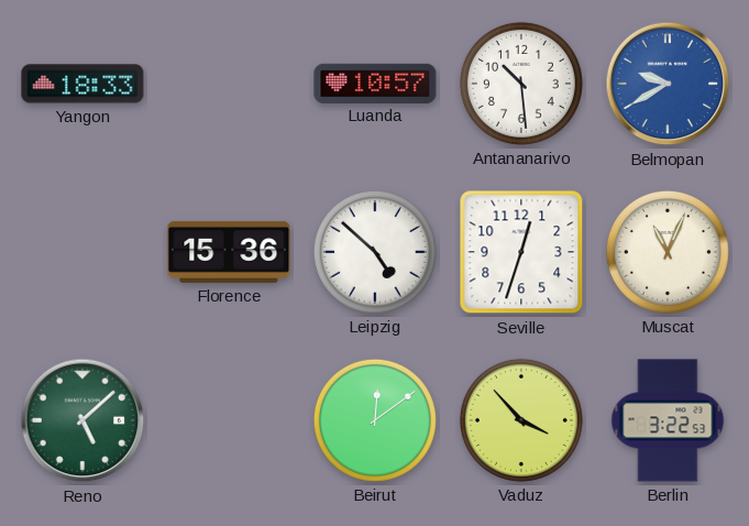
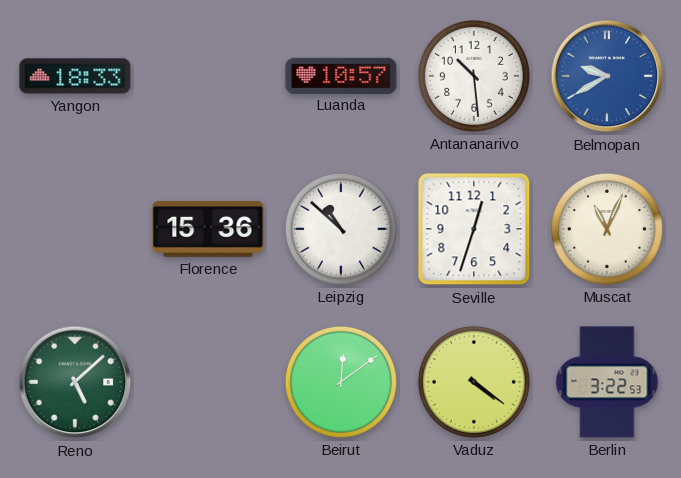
Leipzig: 4:52 -> 10:52
Vaduz: 3:53 -> 4:21
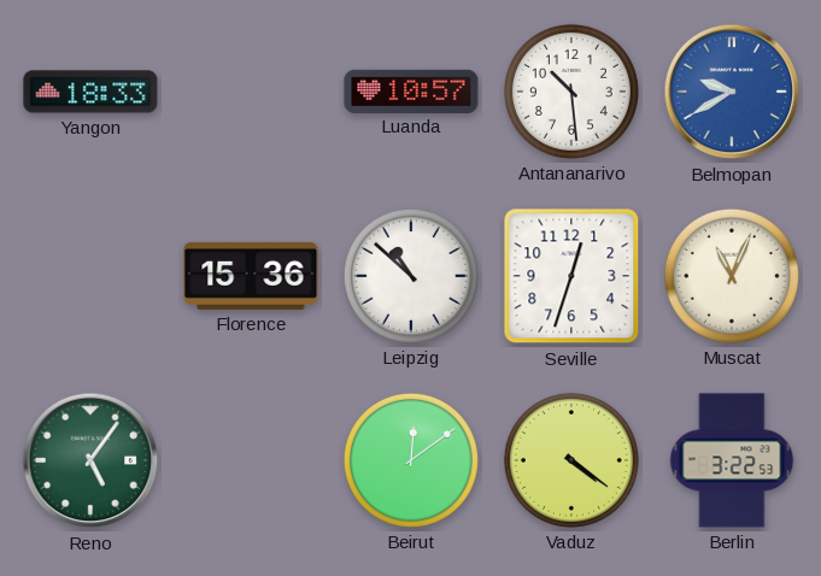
Reno: 5:08 -> 5:06
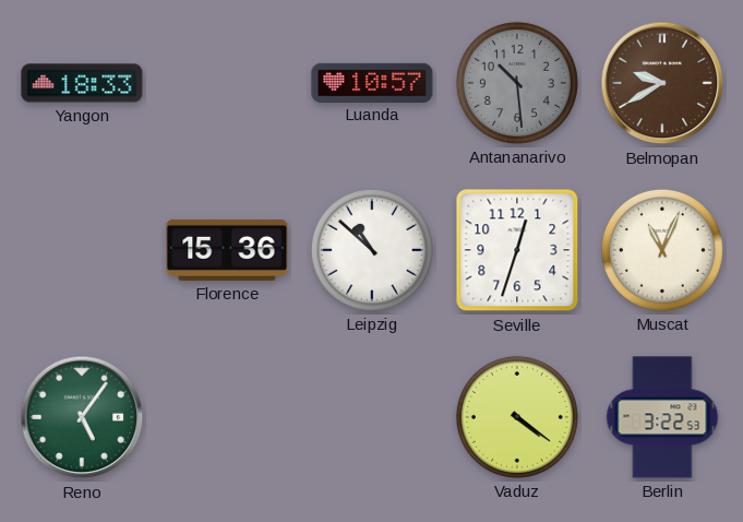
Antananarivo dial: white -> grey
Belmopan dial: blue -> brown
Beirut: 12:09 -> none
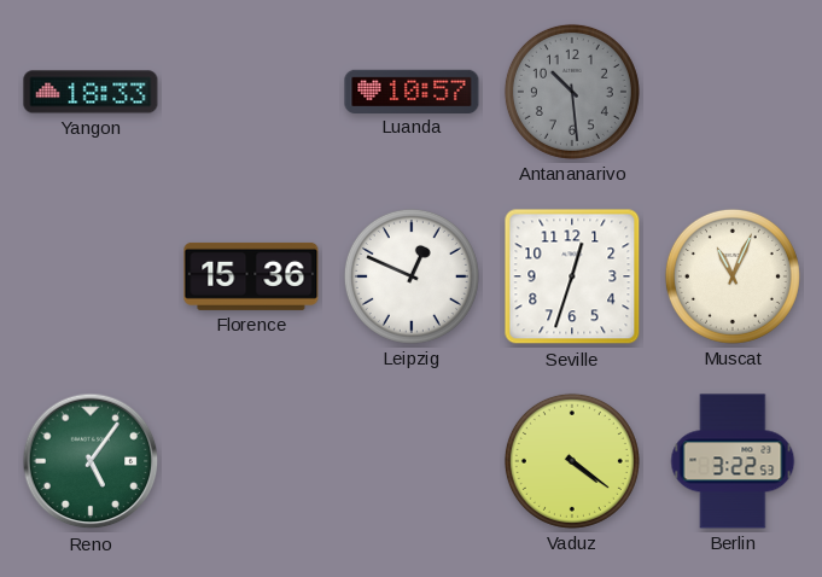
Belmopan: 9:40 -> none
Leipzig: 10:52 -> 12:49
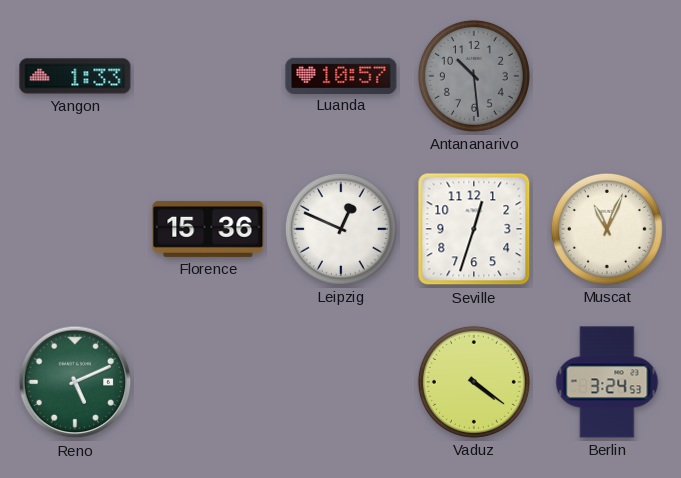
Yangon: 18:33 -> 1:33
Reno: 5:06 -> 5:11
Berlin: 3:22 -> 3:24
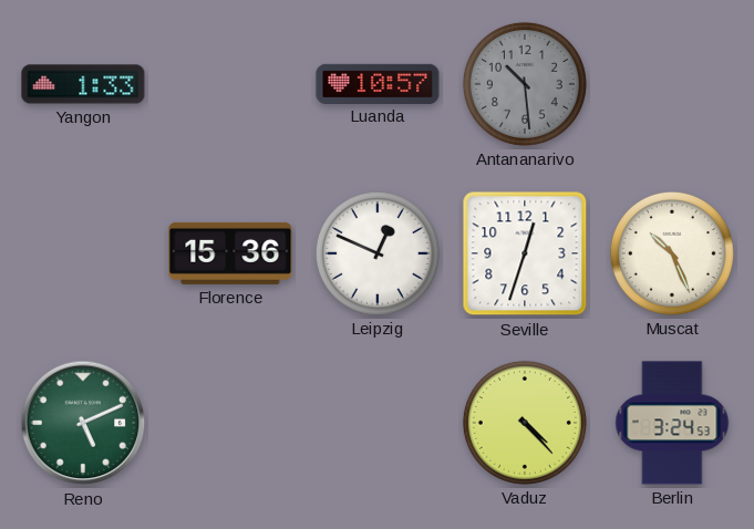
Muscat: 11:04 -> 10:26
Vaduz: 4:21 -> 4:23
